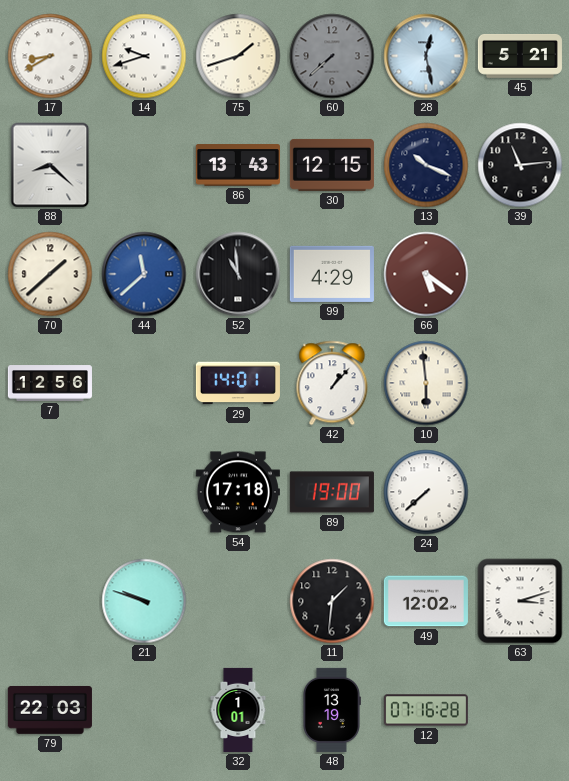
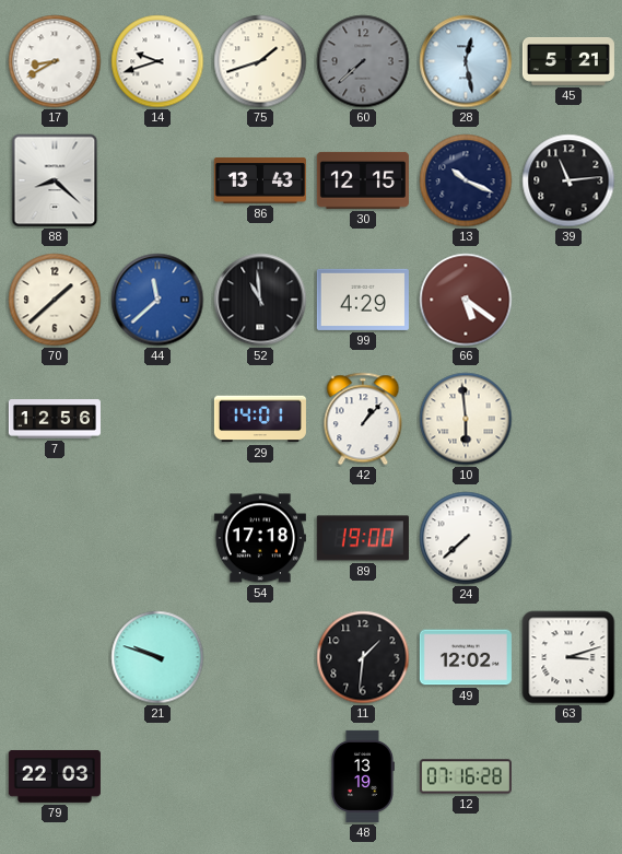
32: 1:01 -> none
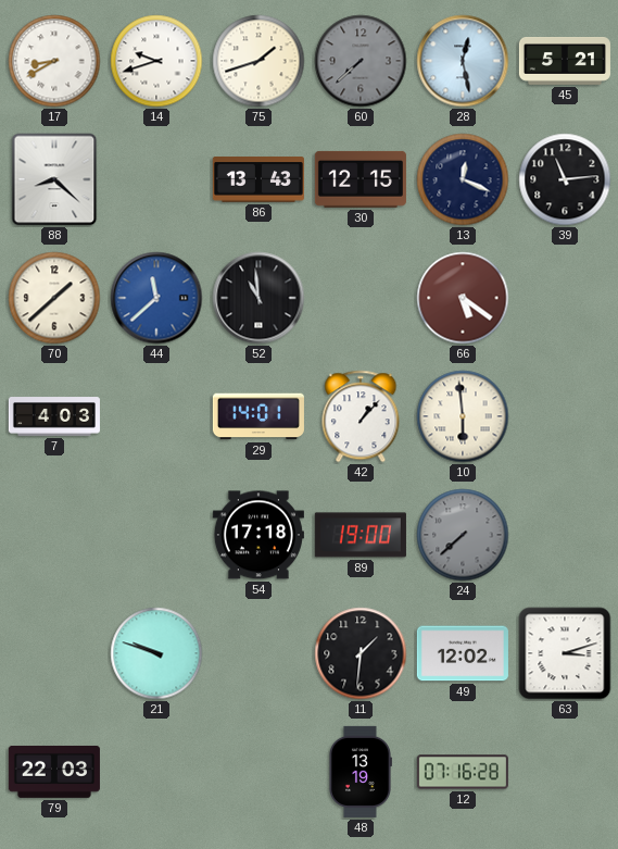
13: 10:19 -> 12:19
99: 4:29 -> none
7: 12:56 -> 4:03
24 dial: white -> grey
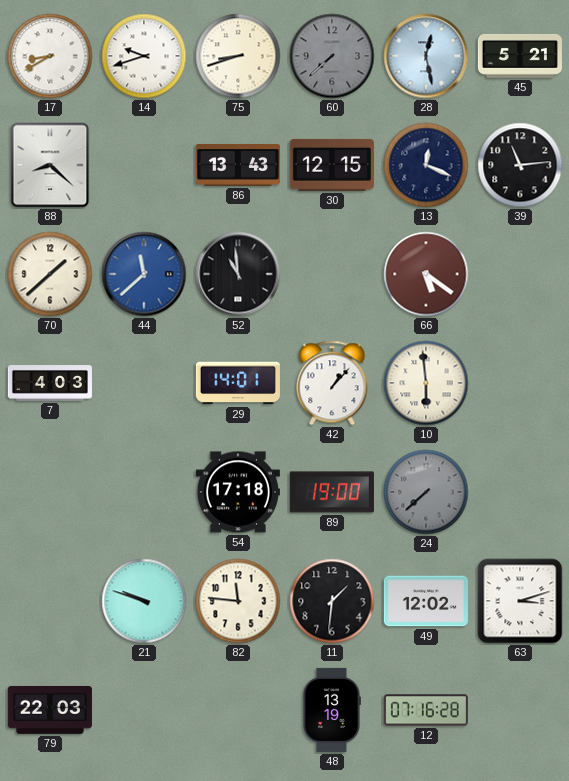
75: 1:42 -> 8:42
82: none -> 11:46
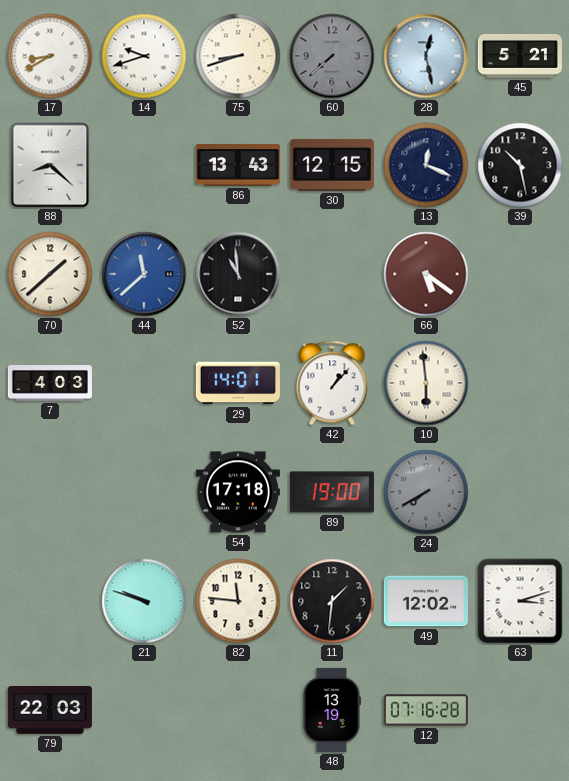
39: 11:14 -> 10:28
24: 7:38 -> 7:40
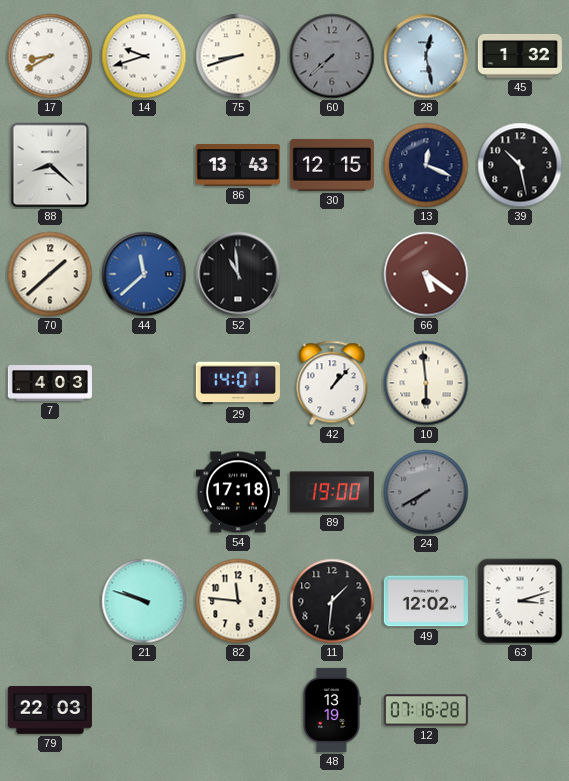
45: 5:21 -> 1:32
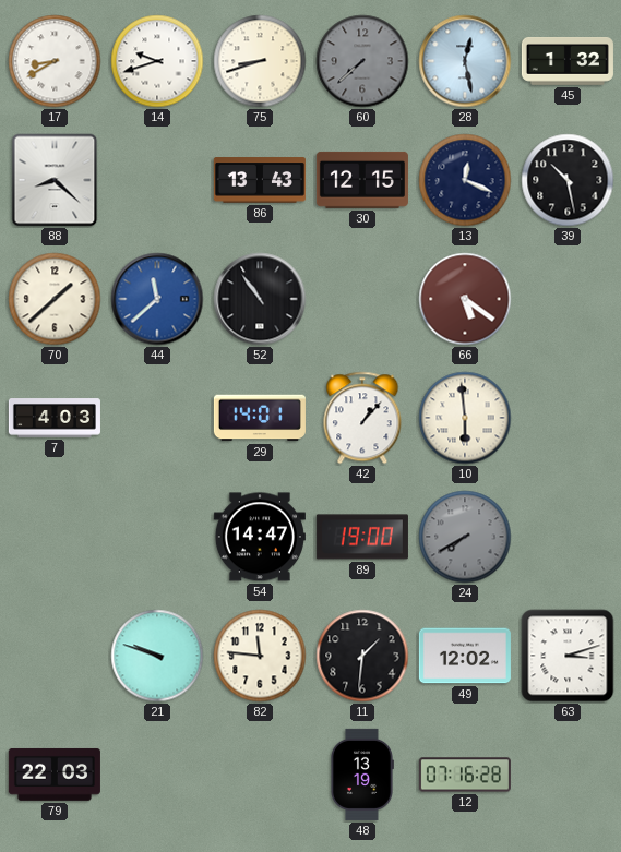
52: 10:59 -> 10:54
54: 17:18 -> 14:47
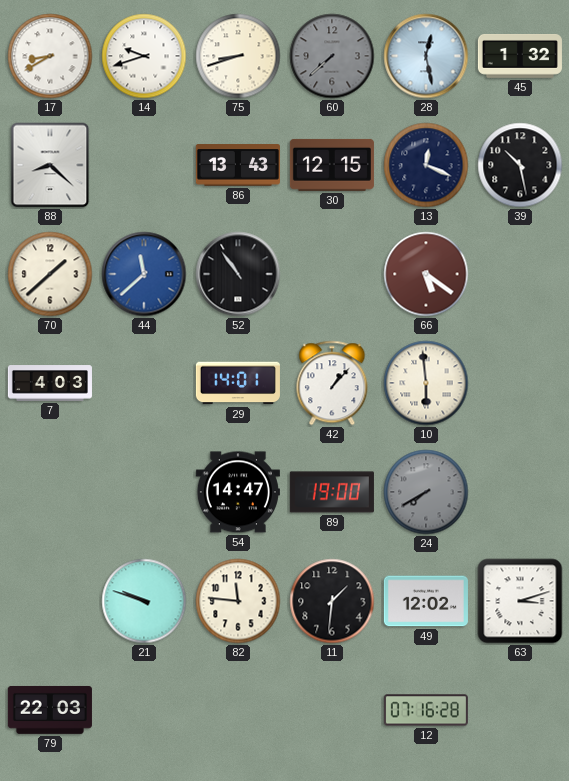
48: 13:19 -> none
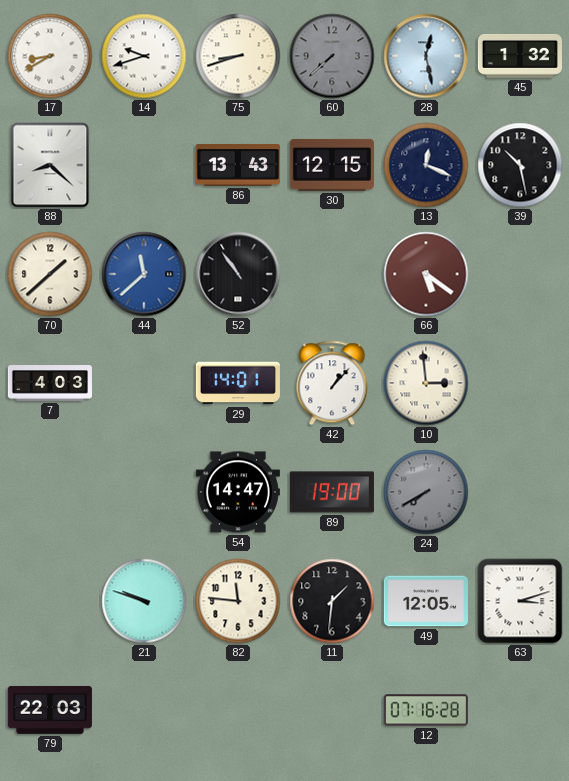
10: 5:59 -> 2:59
49: 12:02 -> 12:05
